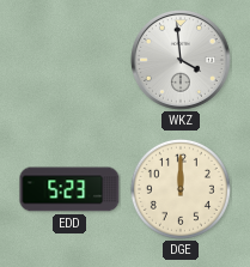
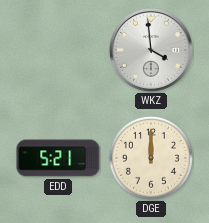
EDD: 5:23 -> 5:21
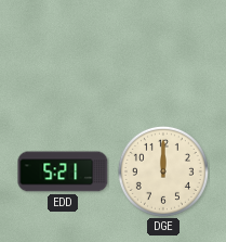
WKZ: 3:59 -> none
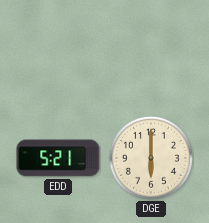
DGE: 12:00 -> 6:00
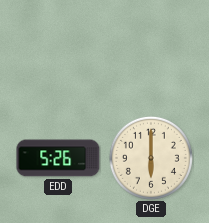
EDD: 5:21 -> 5:26
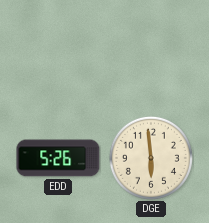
DGE: 6:00 -> 5:59
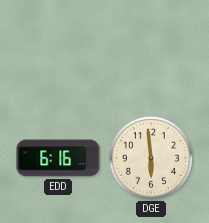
EDD: 5:26 -> 6:16
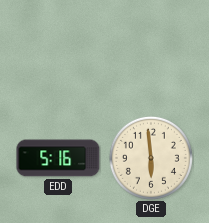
EDD: 6:16 -> 5:16
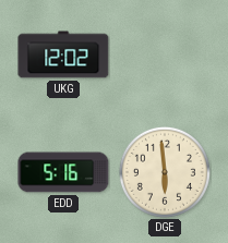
UKG: none -> 12:02
